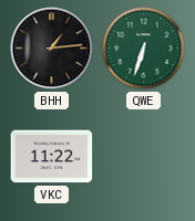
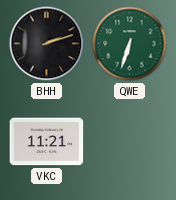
BHH: 1:14 -> 2:12
VKC: 11:22 -> 11:21
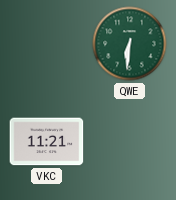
BHH: 2:12 -> none
QWE: 6:33 -> 6:31
